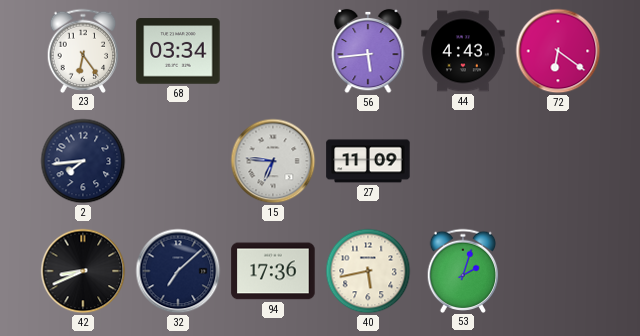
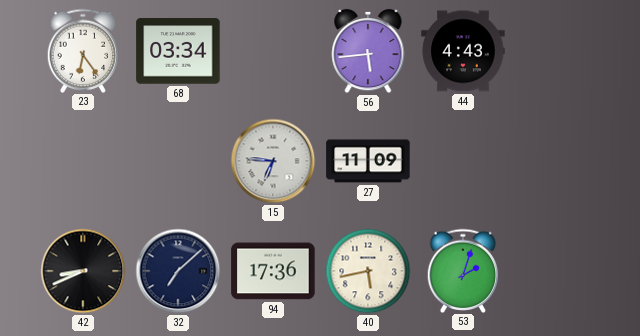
72: 6:21 -> none
2: 7:44 -> none
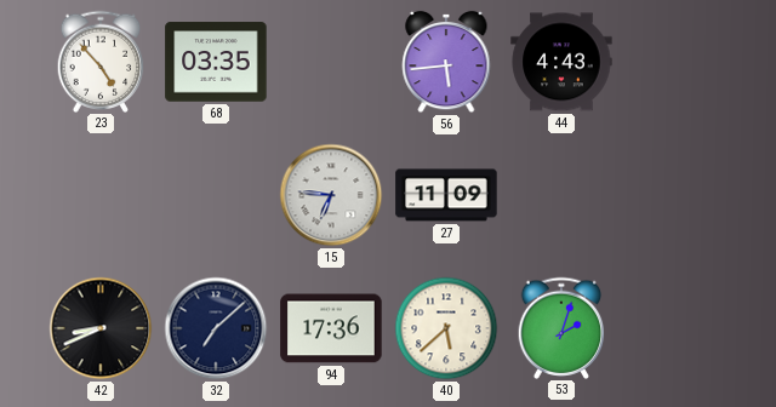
23: 6:24 -> 4:53
68: 03:34 -> 03:35
40: 5:43 -> 5:38
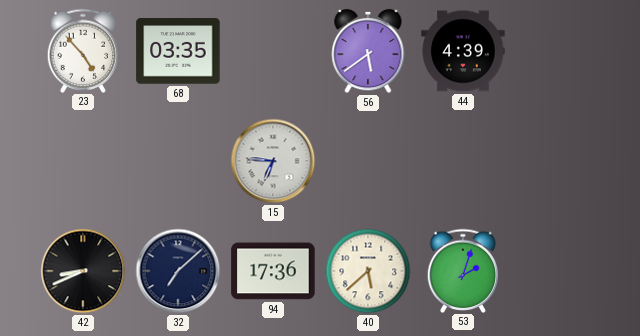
56: 5:44 -> 5:39
44: 4:43 -> 4:39
27: 11:09 -> none
